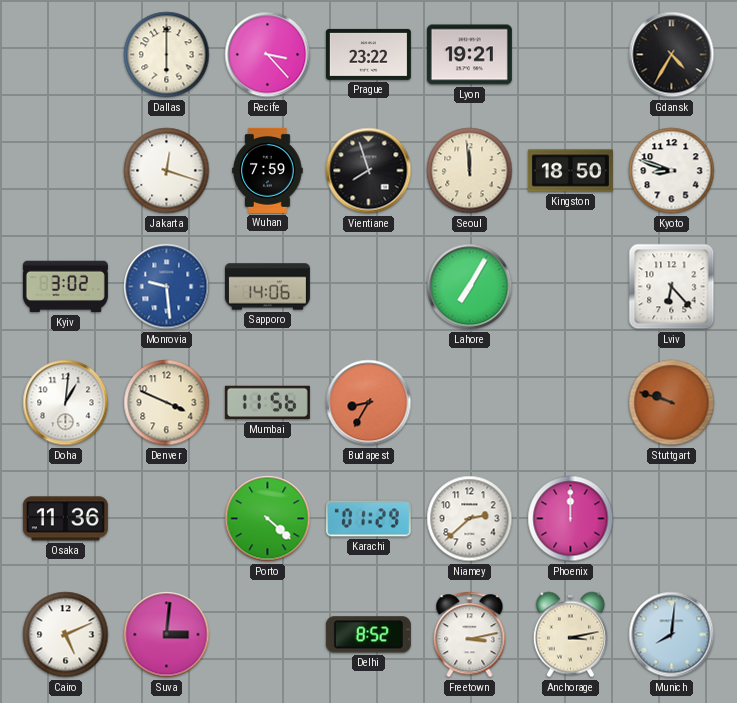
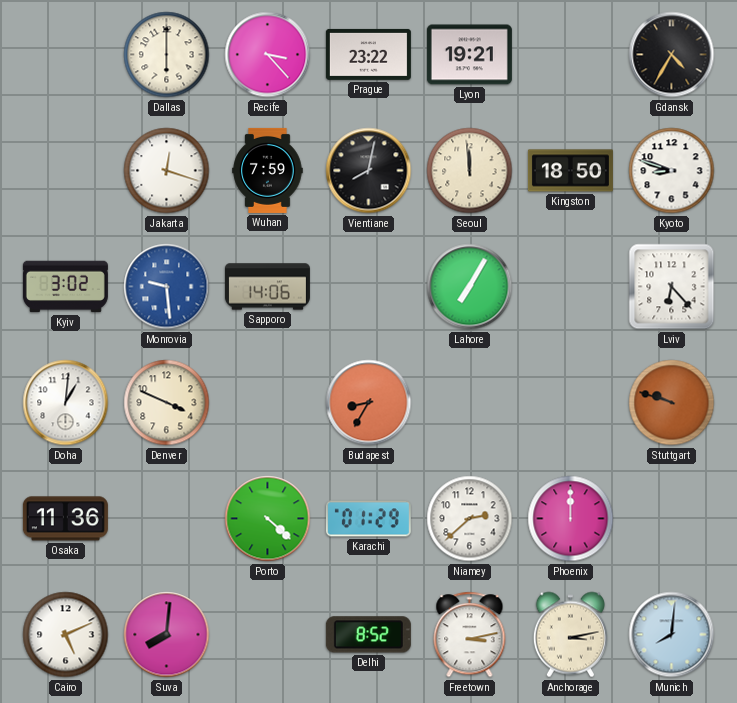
Vientiane: 7:57 -> 8:02
Mumbai: 11:56 -> none
Suva: 3:01 -> 8:01
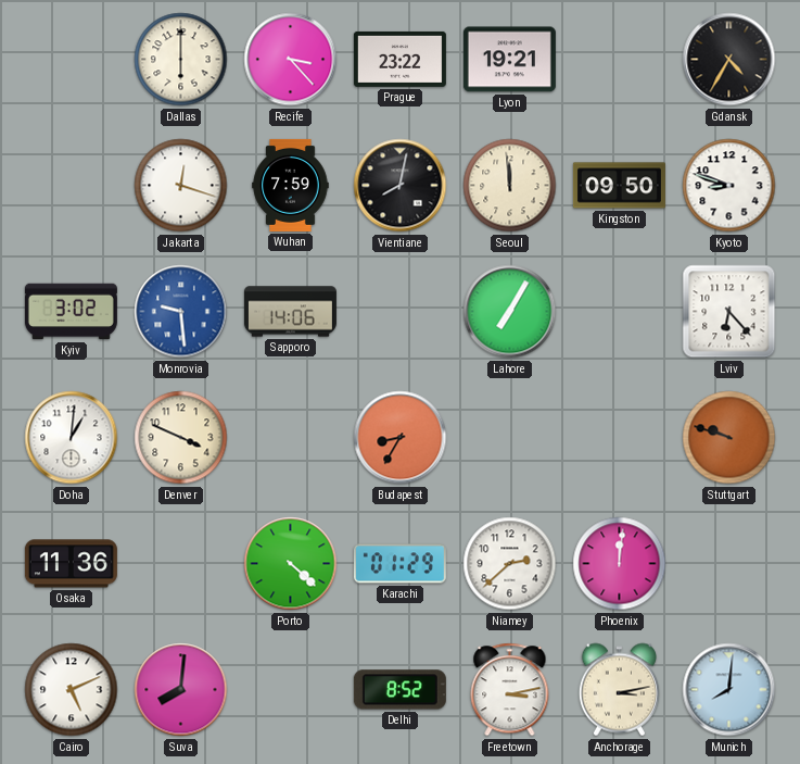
Kingston: 18:50 -> 09:50
Phoenix: 12:00 -> 12:01
